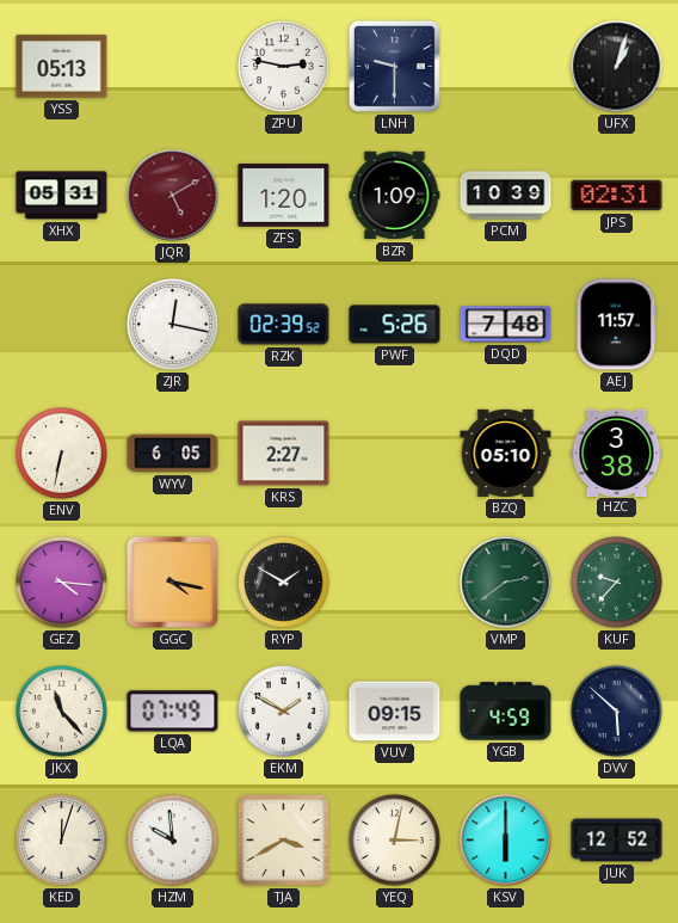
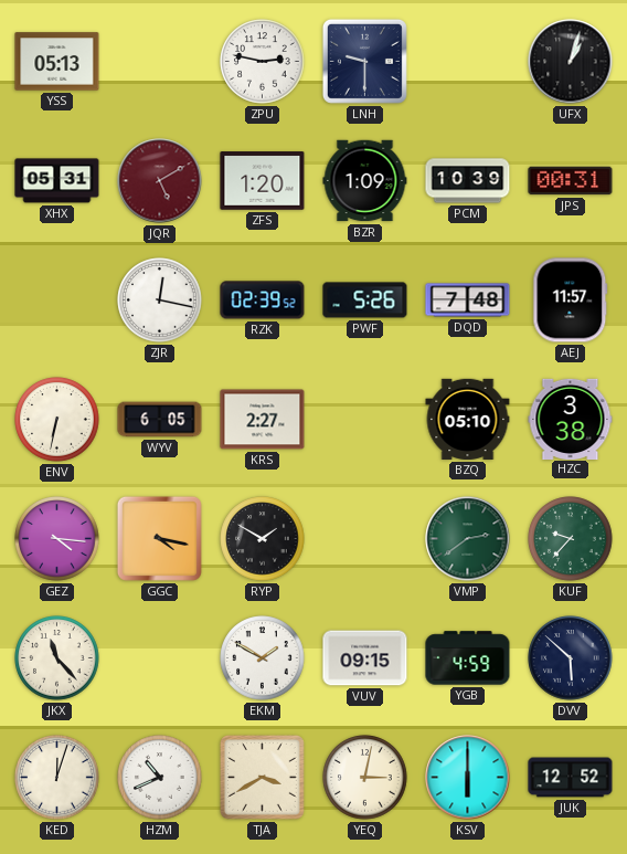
JPS: 02:31 -> 00:31
LQA: 07:49 -> none
HZM: 9:59 -> 10:41
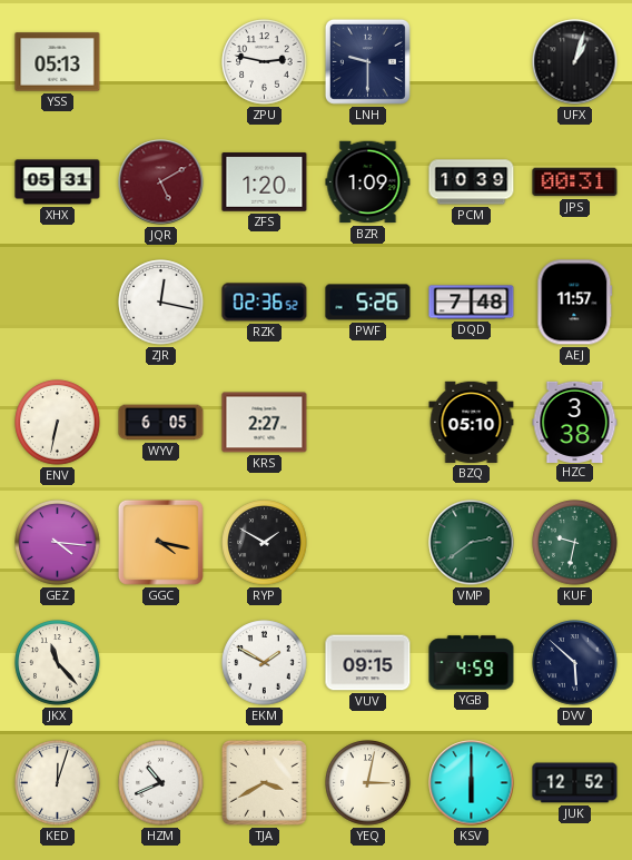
RZK: 02:39 -> 02:36
KUF: 9:37 -> 9:32
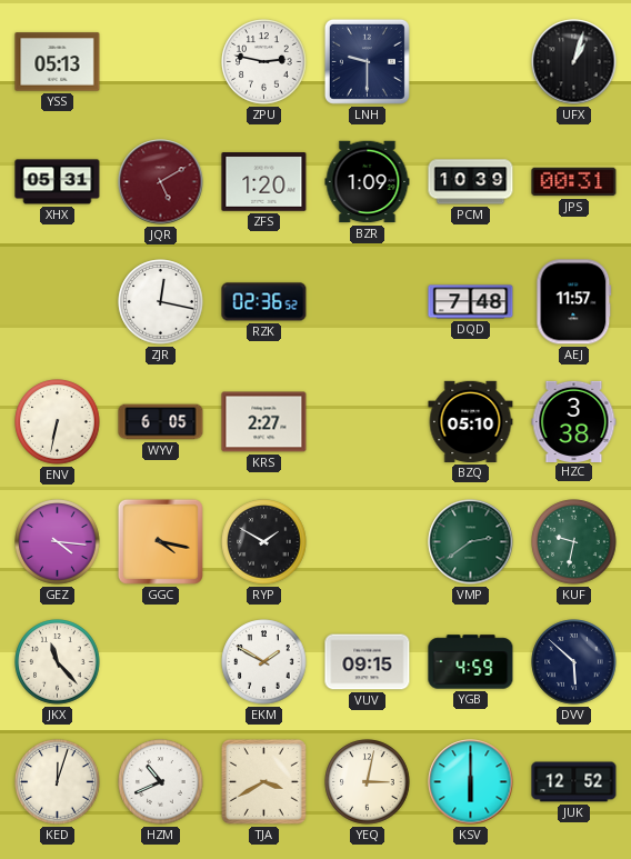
PWF: 5:26 -> none
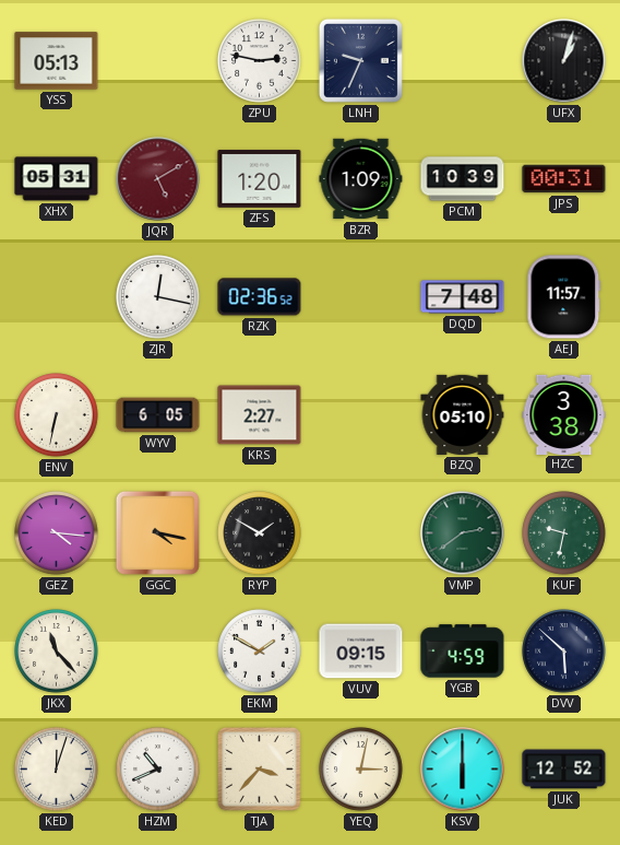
LNH: 9:30 -> 9:34
TJA: 3:40 -> 3:37
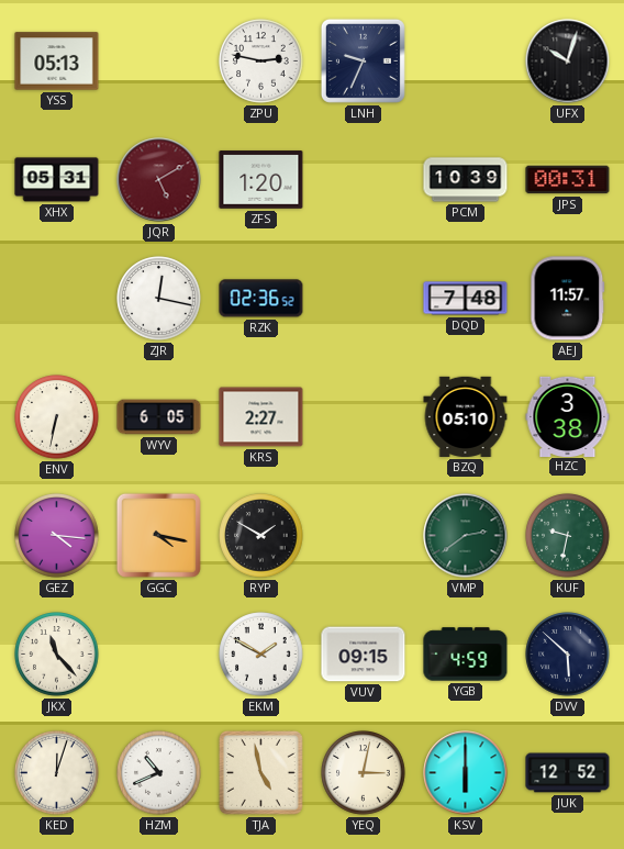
UFX: 1:03 -> 10:03
BZR: 1:09 -> none
TJA: 3:37 -> 4:58
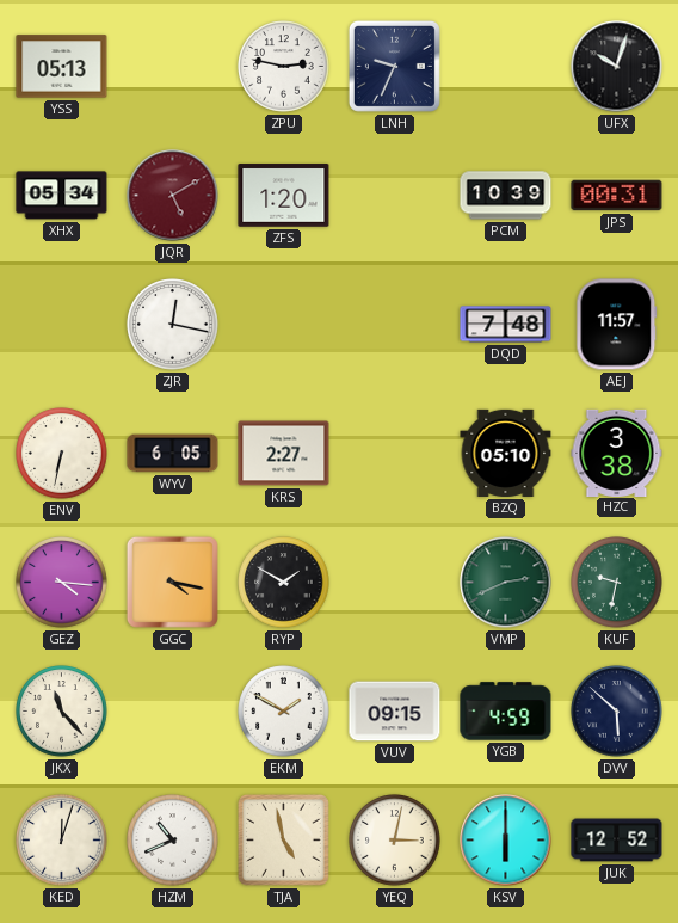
XHX: 05:31 -> 05:34
RZK: 02:36 -> none
VMP: 2:39 -> 2:41
